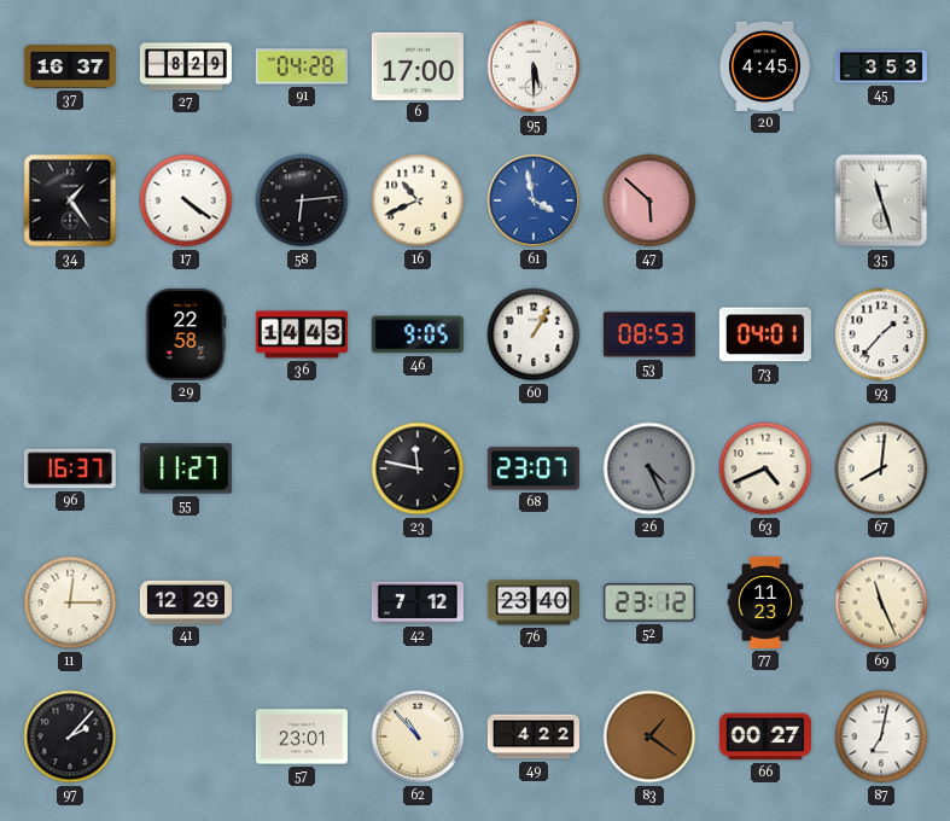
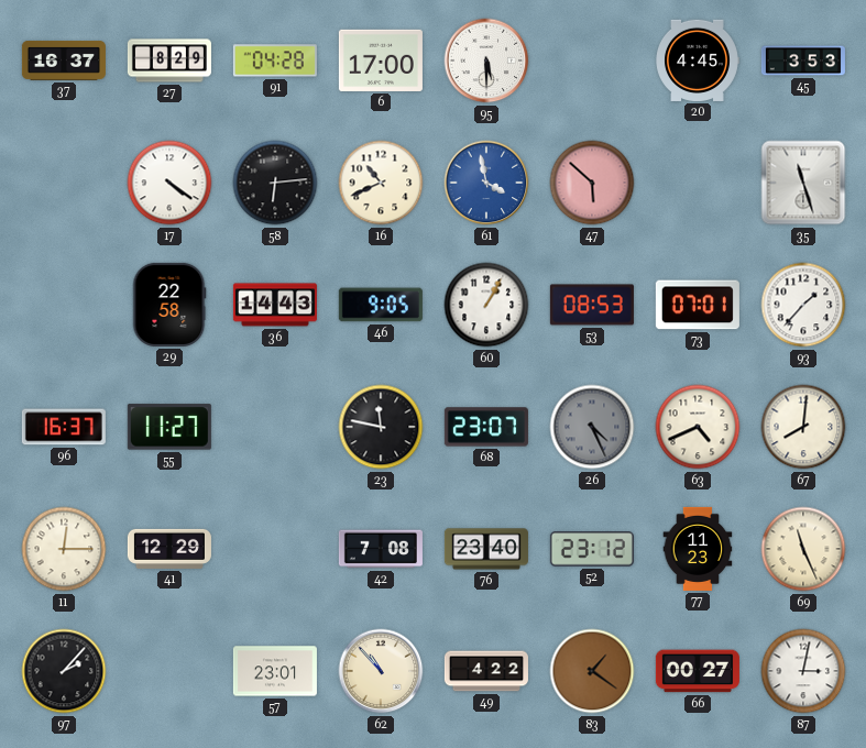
34: 1:24 -> none
73: 04:01 -> 07:01
42: 7:12 -> 7:08
87: 7:02 -> 3:02
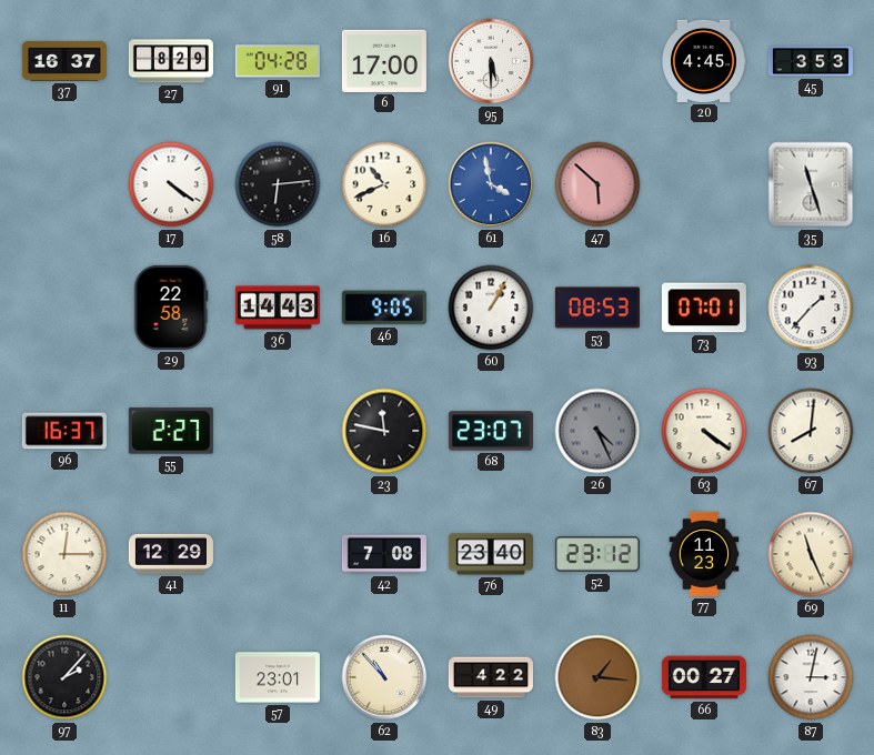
55: 11:27 -> 2:27
63: 4:41 -> 4:21
83: 1:21 -> 1:16
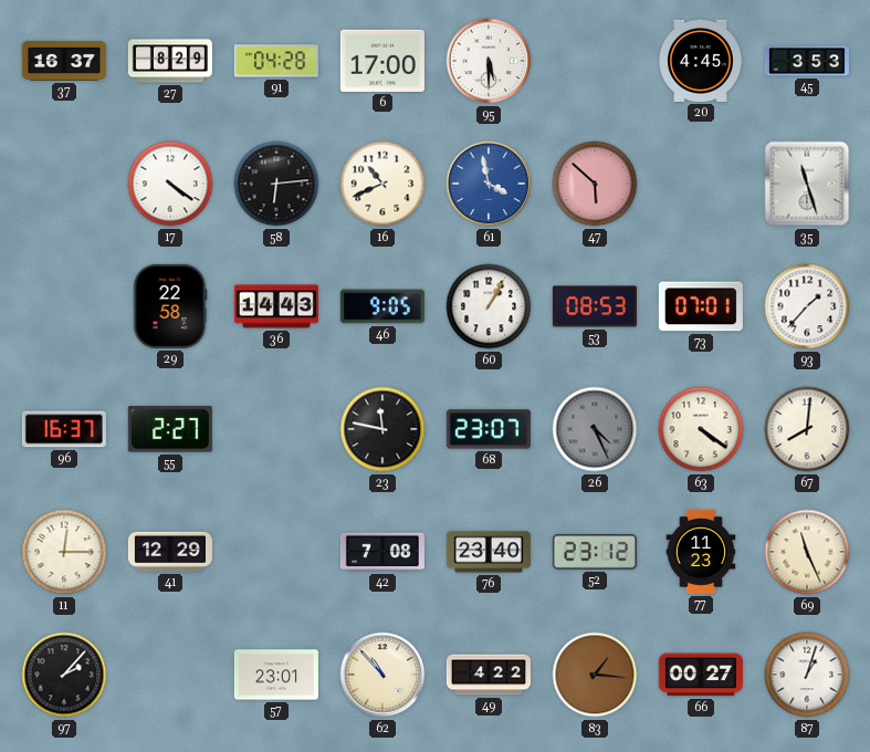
87: 3:02 -> 1:03
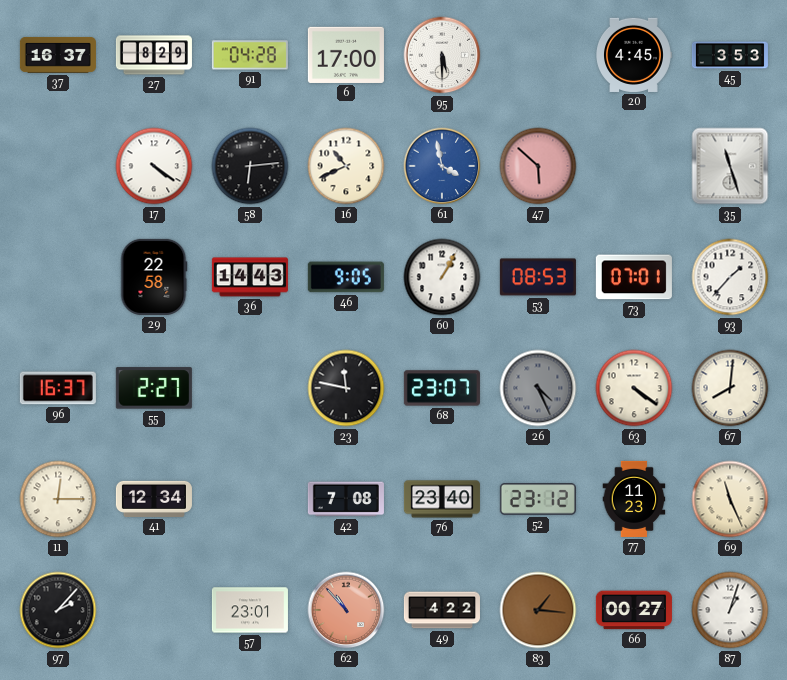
41: 12:29 -> 12:34
62 dial: cream -> salmon
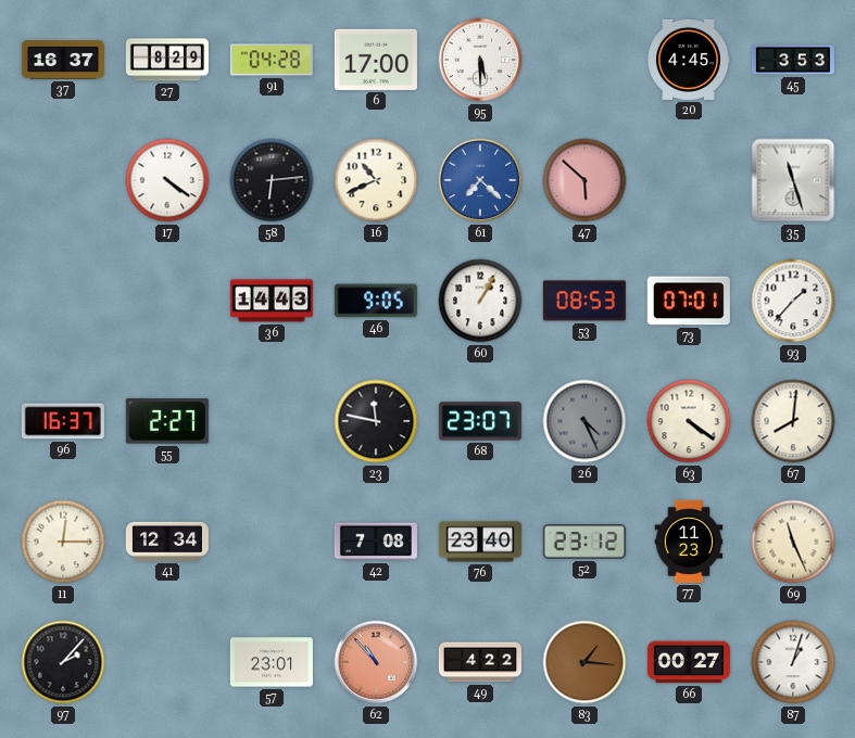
61: 3:58 -> 7:22
29: 22:58 -> none
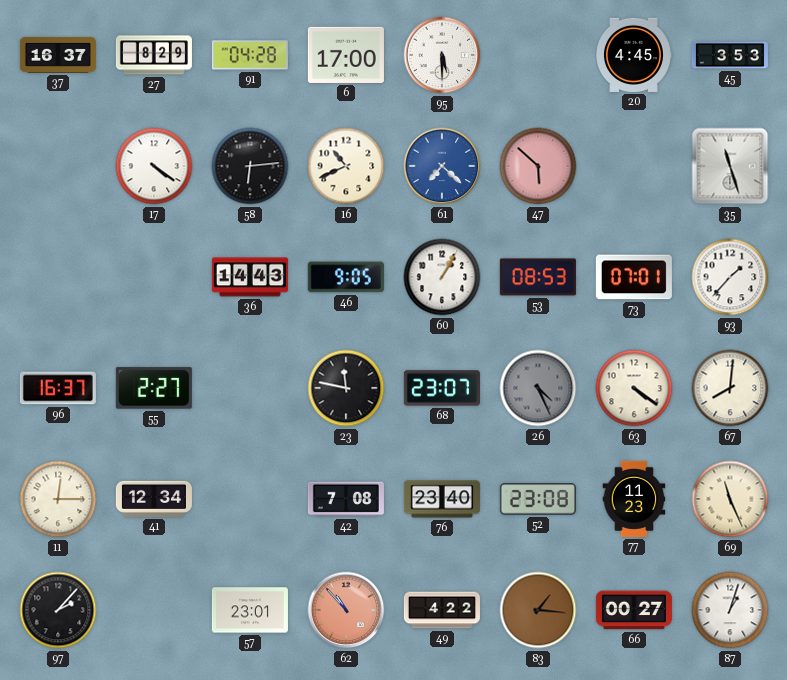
52: 23:12 -> 23:08
